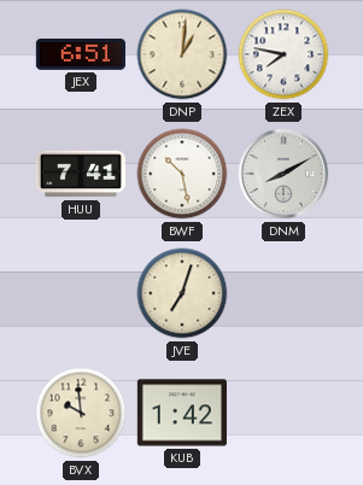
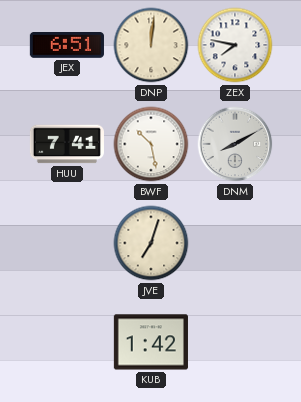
DNP: 1:01 -> 12:01
BVX: 9:59 -> none
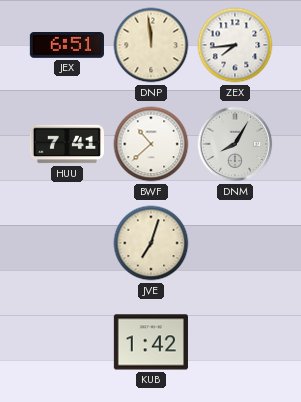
DNP: 12:01 -> 11:59
ZEX: 7:47 -> 7:44
BWF: 10:28 -> 10:38
DNM: 8:10 -> 8:05
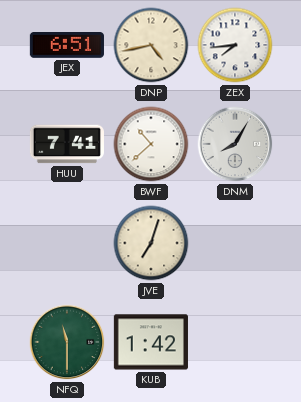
DNP: 11:59 -> 4:43
NFQ: none -> 11:30
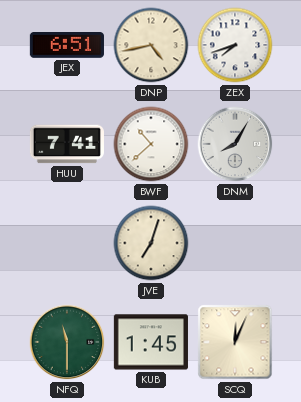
ZEX: 7:44 -> 7:42
KUB: 1:42 -> 1:45
SCQ: none -> 12:04
